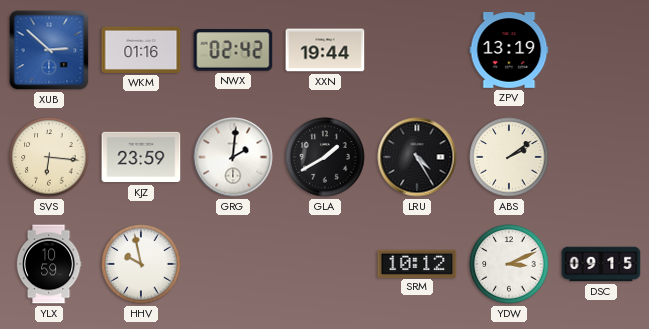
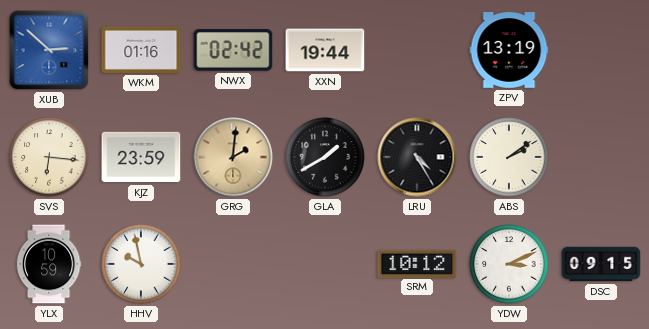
GRG dial: white -> champagne
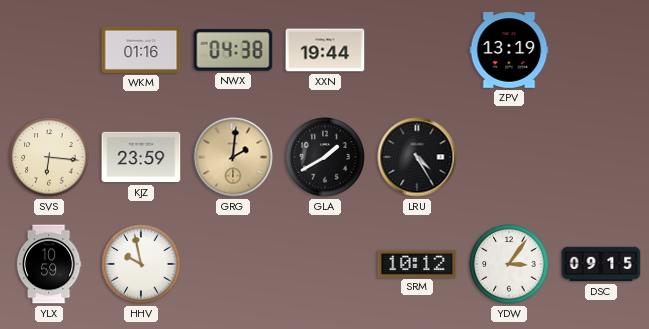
XUB: 2:52 -> none
NWX: 02:42 -> 04:38
ABS: 2:09 -> none
YDW: 3:11 -> 3:06
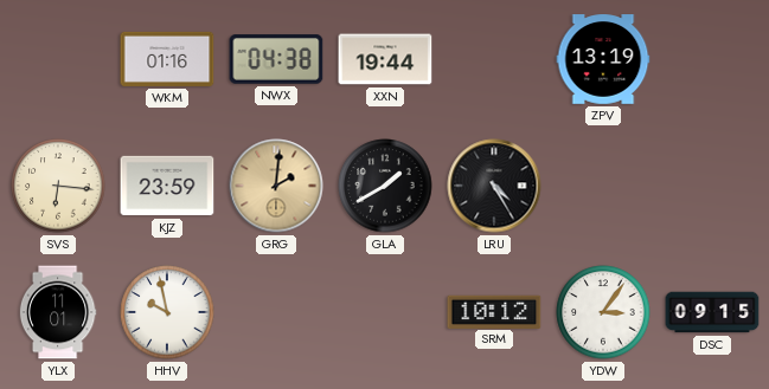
YLX: 10:59 -> 11:01
